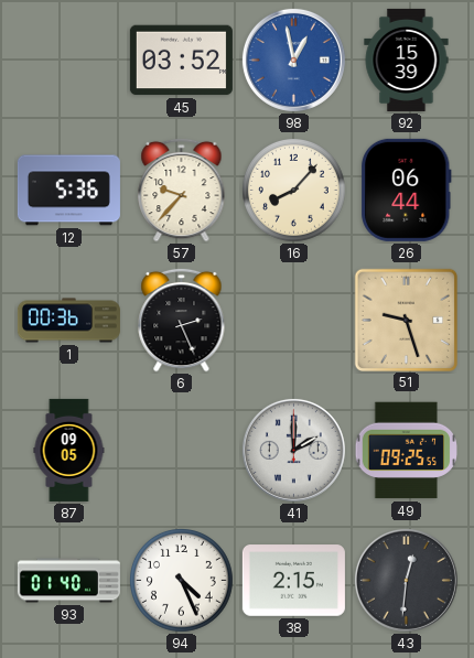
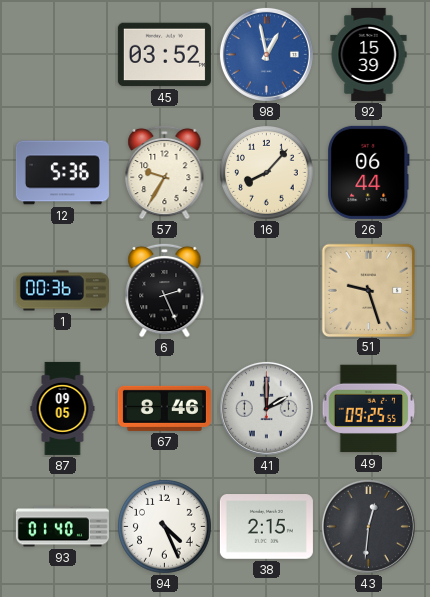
57: 9:37 -> 9:35
67: none -> 8:46
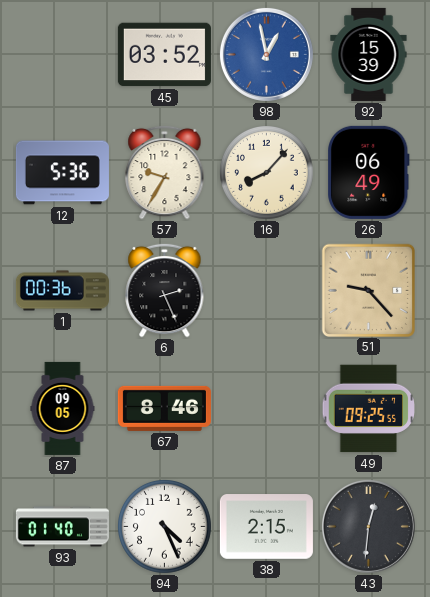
26: 06:44 -> 06:49
51: 9:27 -> 9:23
41: 2:00 -> none
